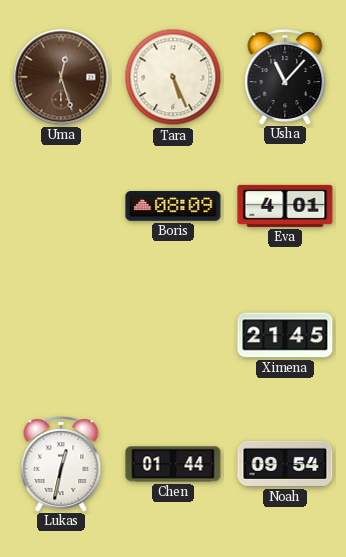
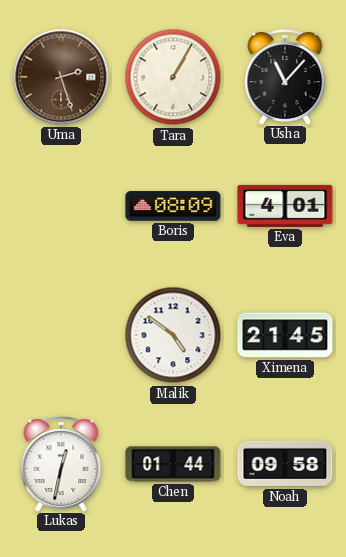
Uma: 12:27 -> 2:27
Tara: 5:26 -> 1:05
Malik: none -> 4:51
Noah: 09:54 -> 09:58
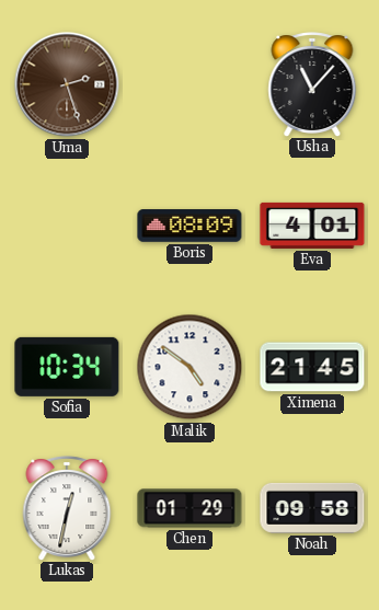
Tara: 1:05 -> none
Sofia: none -> 10:34
Chen: 01:44 -> 01:29
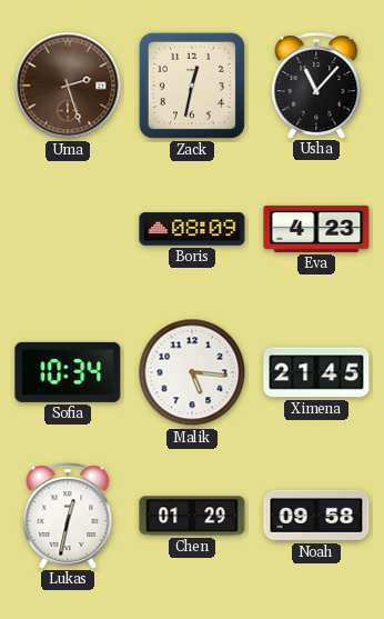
Zack: none -> 12:32
Eva: 4:01 -> 4:23
Malik: 4:51 -> 5:16
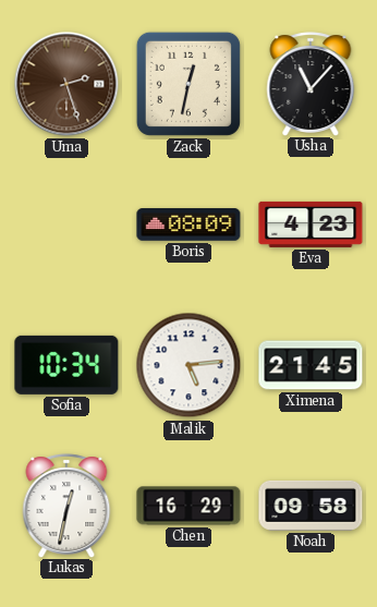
Malik: 5:16 -> 5:14
Chen: 01:29 -> 16:29
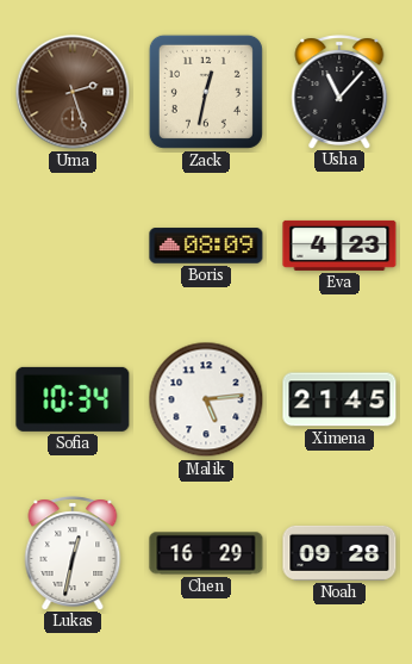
Noah: 09:58 -> 09:28
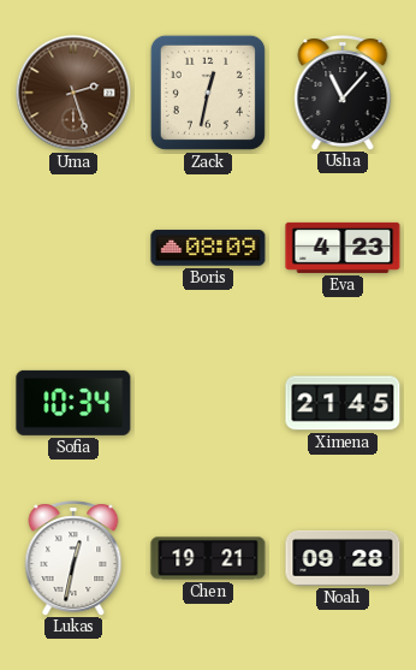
Malik: 5:14 -> none
Chen: 16:29 -> 19:21
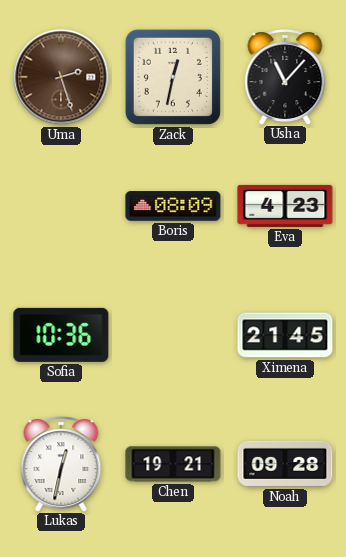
Sofia: 10:34 -> 10:36
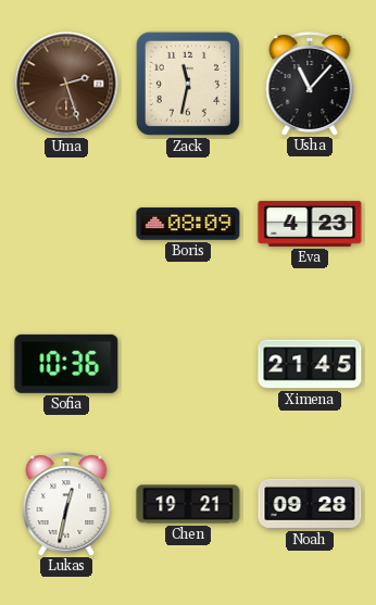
Zack: 12:32 -> 11:32
